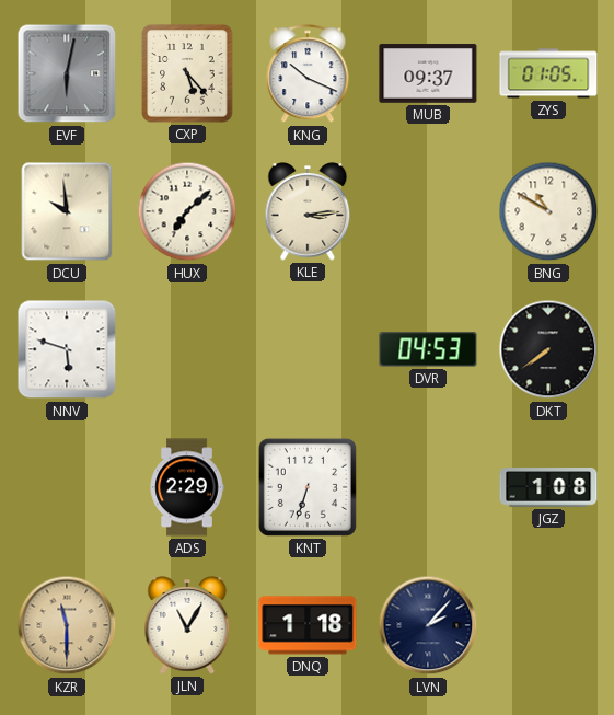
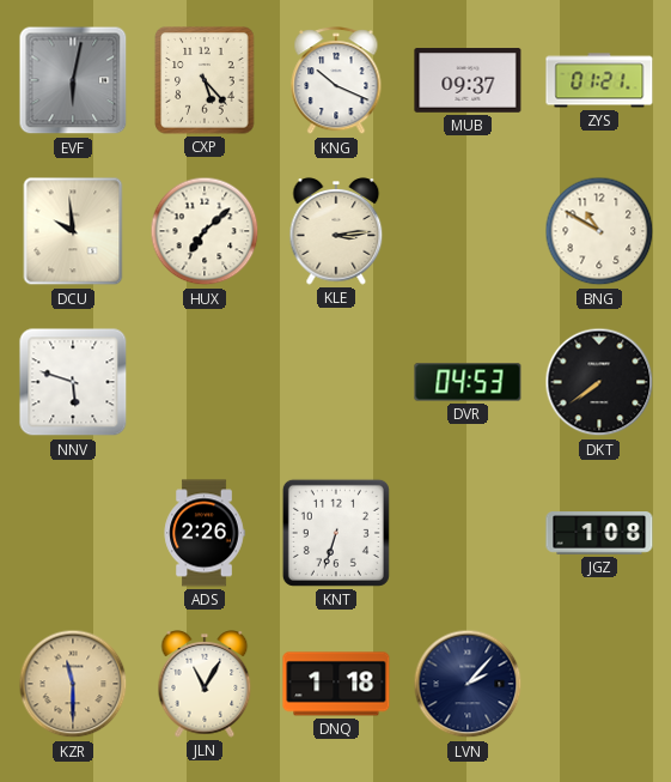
ZYS: 01:05 -> 01:21
ADS: 2:29 -> 2:26
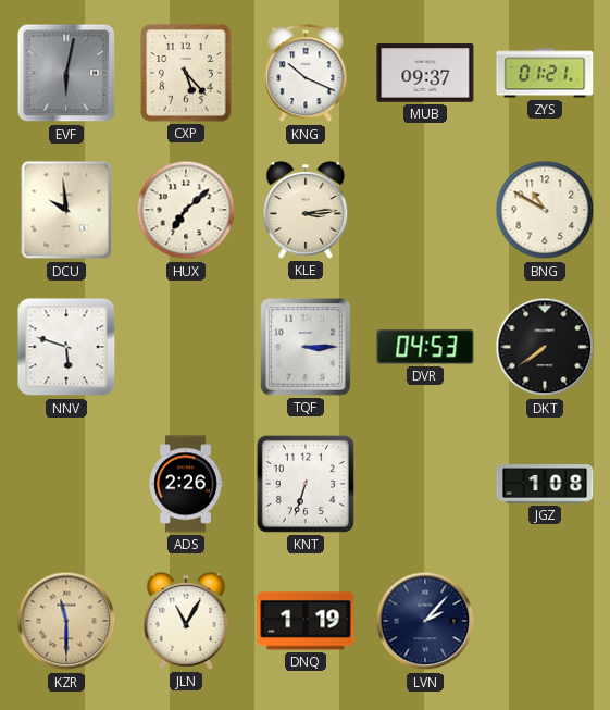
TQF: none -> 3:15
DNQ: 1:18 -> 1:19
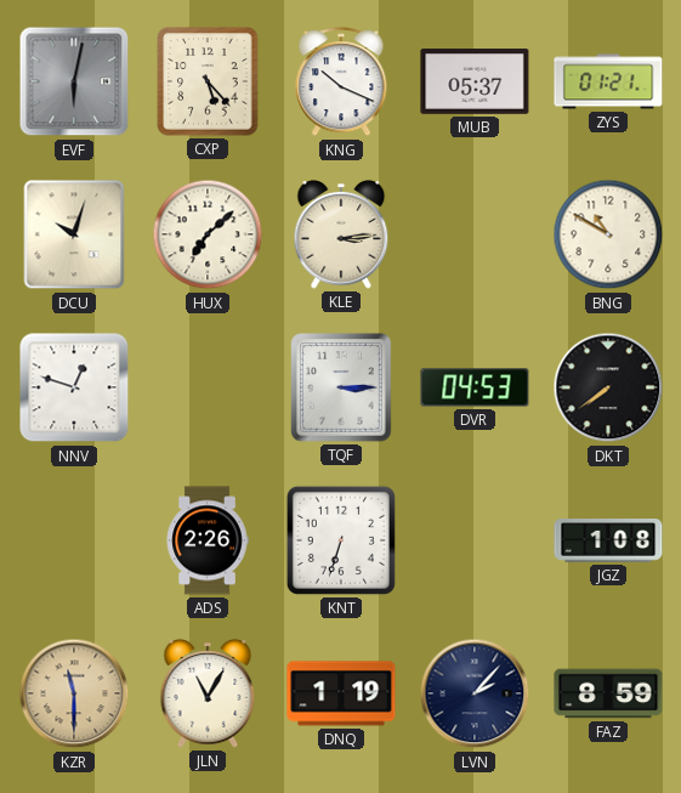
MUB: 09:37 -> 05:37
DCU: 9:59 -> 10:03
NNV: 5:48 -> 12:48
FAZ: none -> 8:59
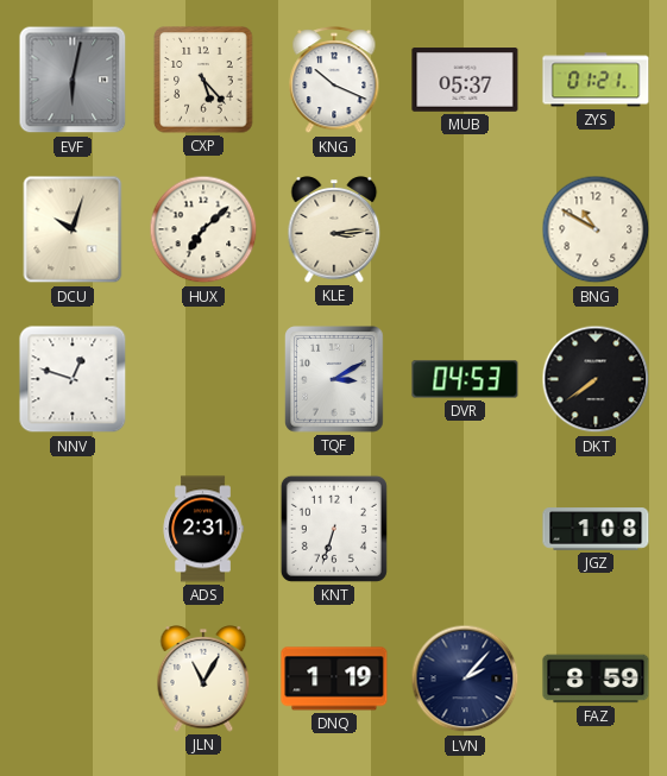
TQF: 3:15 -> 3:10
ADS: 2:26 -> 2:31
KZR: 11:30 -> none
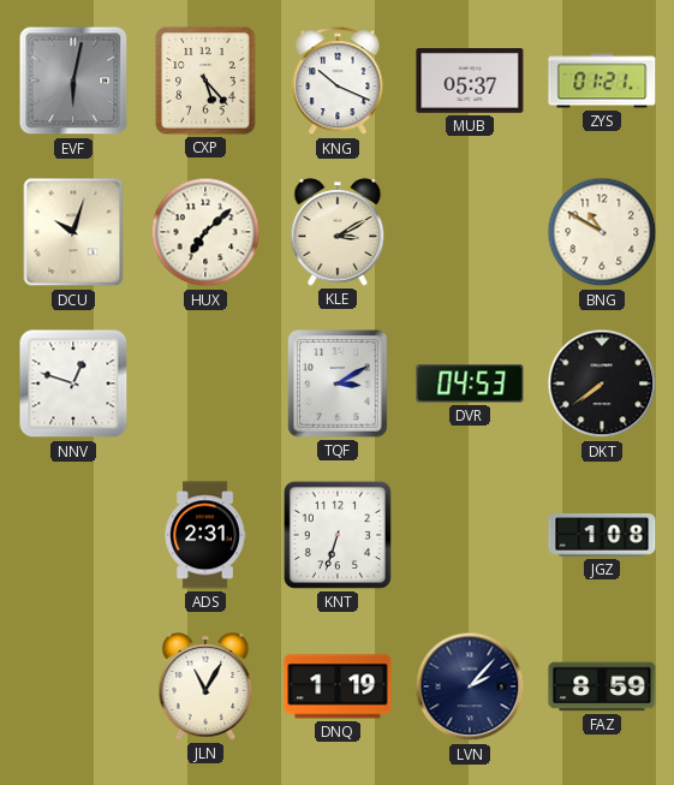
KLE: 3:14 -> 3:10
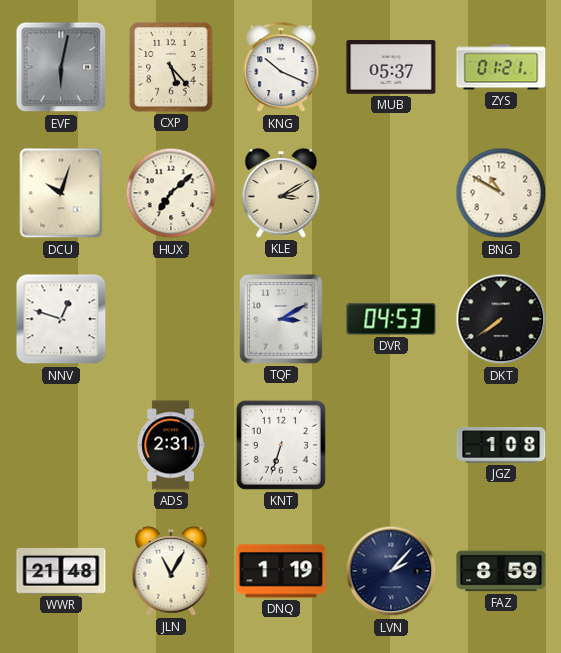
WWR: none -> 21:48
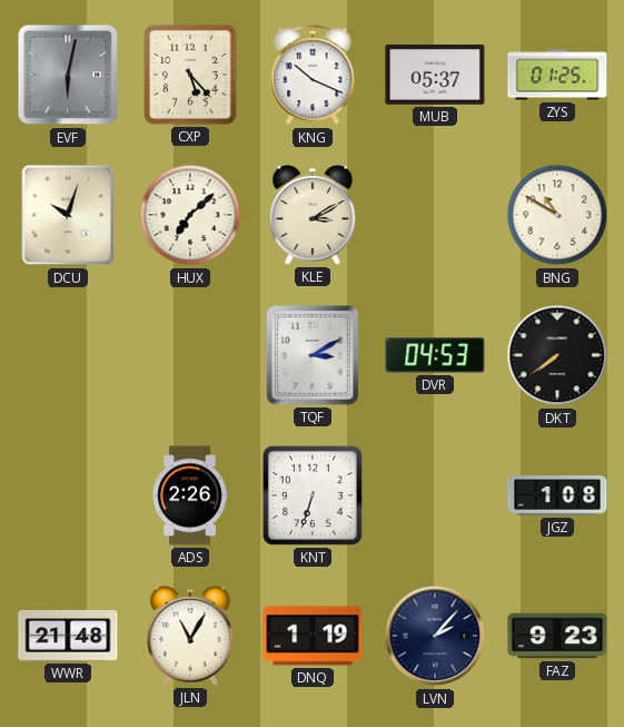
ZYS: 01:21 -> 01:25
NNV: 12:48 -> none
ADS: 2:31 -> 2:26
FAZ: 8:59 -> 9:23
